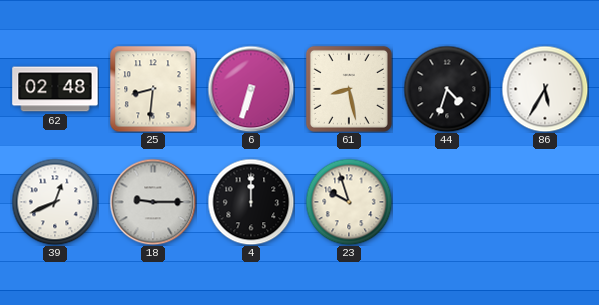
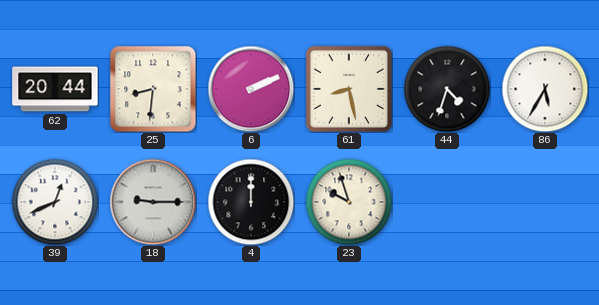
62: 02:48 -> 20:44
6: 6:33 -> 2:11
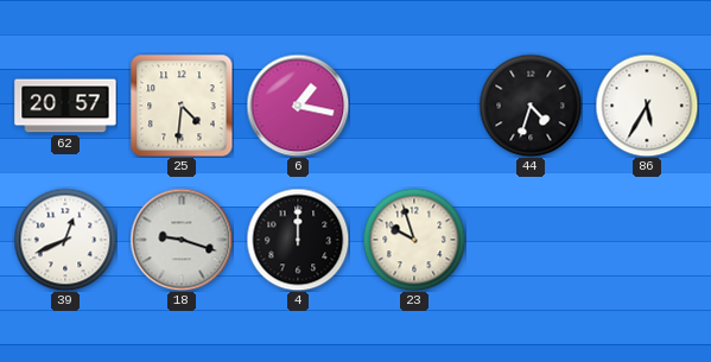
62: 20:44 -> 20:57
25: 8:31 -> 4:31
6: 2:11 -> 1:17
61: 8:28 -> none
18: 9:15 -> 9:18
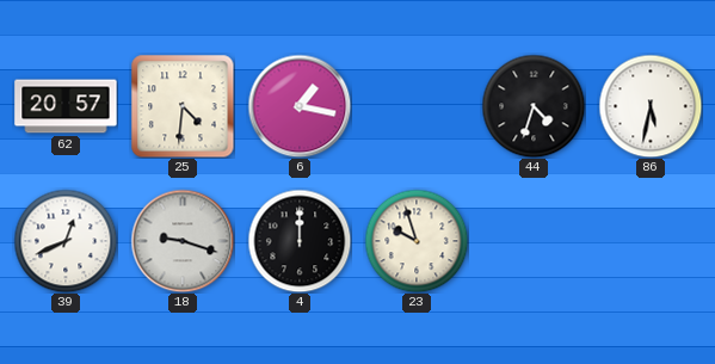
86: 5:35 -> 5:32
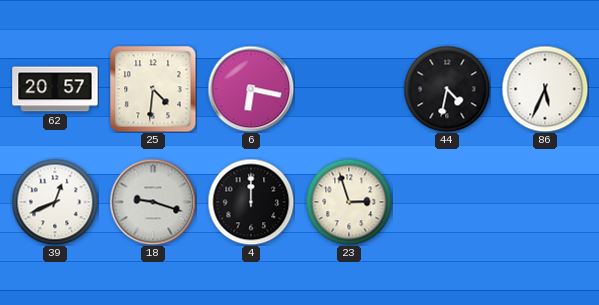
6: 1:17 -> 6:17
44: 4:33 -> 4:32
86: 5:32 -> 5:34
23: 9:57 -> 2:57
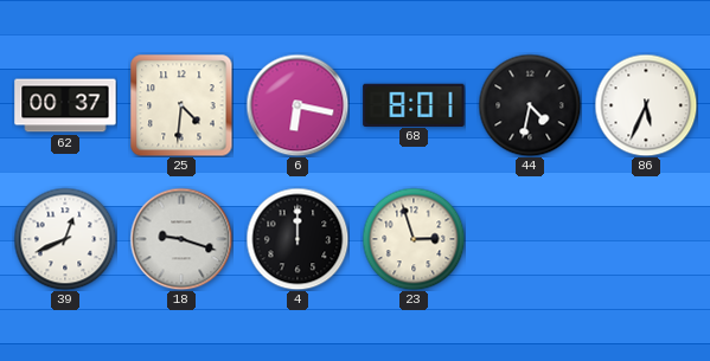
62: 20:57 -> 00:37
68: none -> 8:01
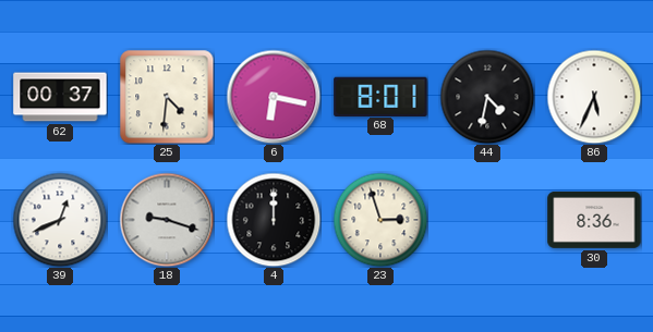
30: none -> 8:36
